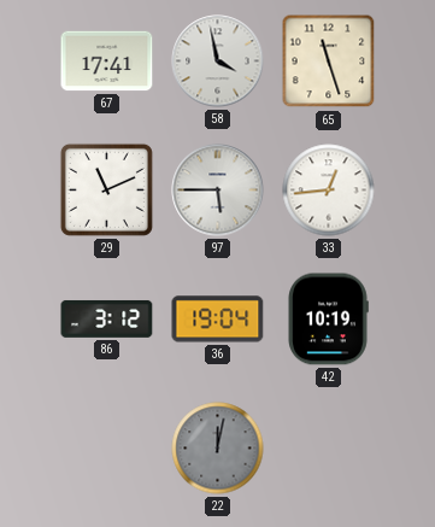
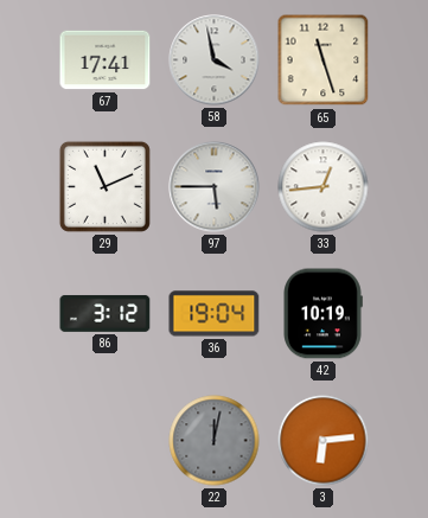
3: none -> 6:14
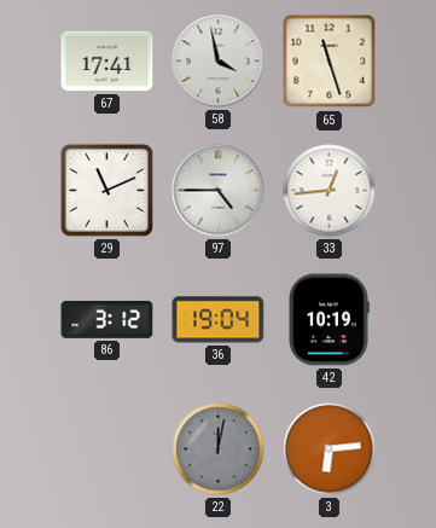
97: 5:45 -> 4:45
